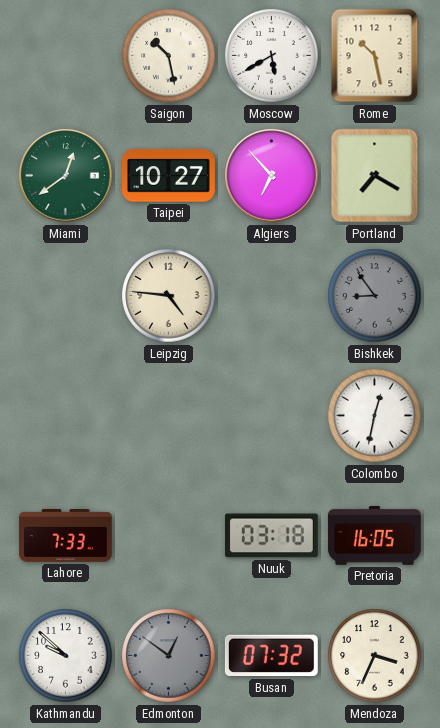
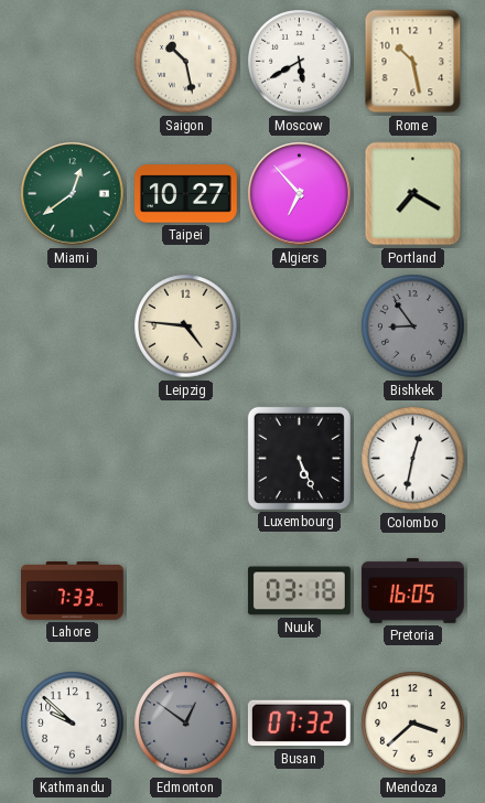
Luxembourg: none -> 5:26
Mendoza: 3:34 -> 3:38
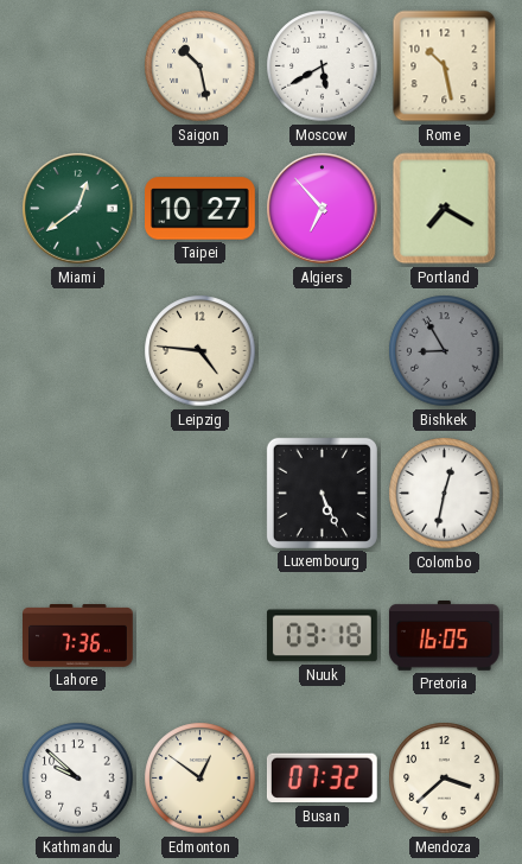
Bishkek: 8:54 -> 8:55
Lahore: 7:33 -> 7:36
Edmonton dial: grey -> cream
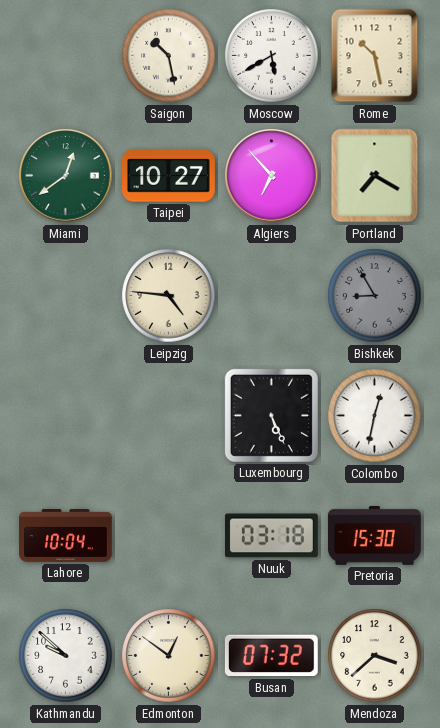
Lahore: 7:36 -> 10:04
Pretoria: 16:05 -> 15:30
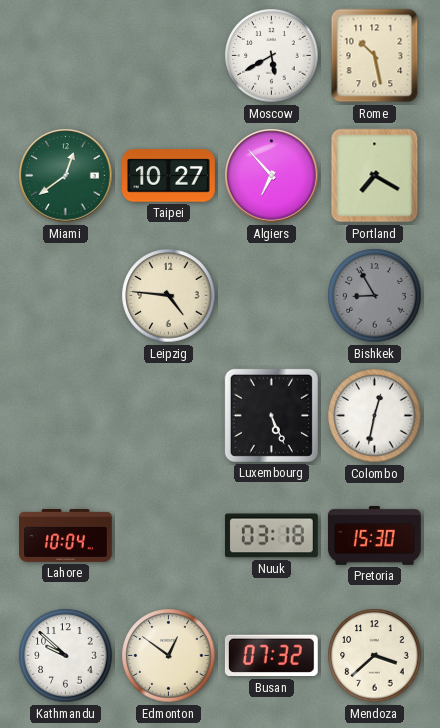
Saigon: 10:28 -> none
